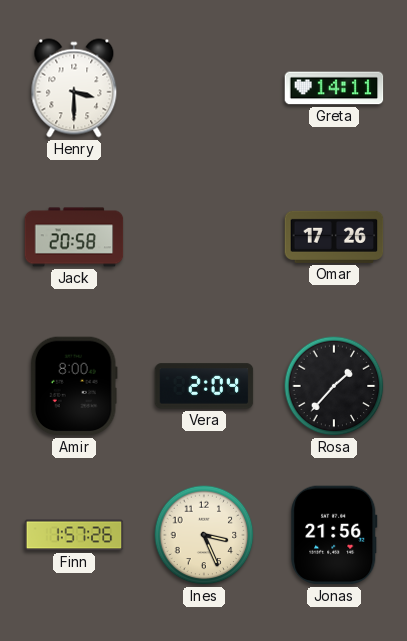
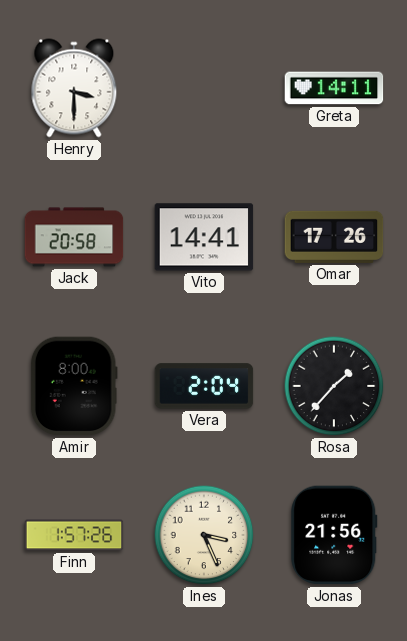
Vito: none -> 14:41
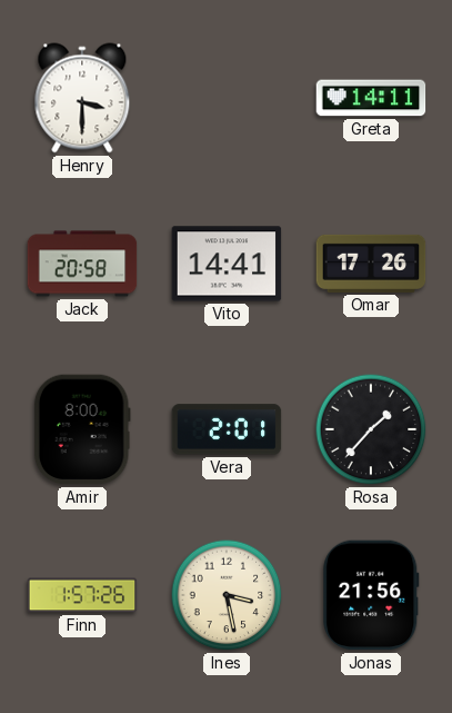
Vera: 2:04 -> 2:01
Ines: 3:26 -> 3:28
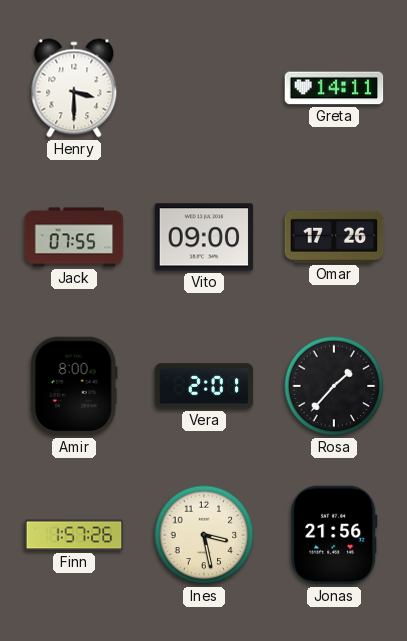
Jack: 20:58 -> 07:55
Vito: 14:41 -> 09:00
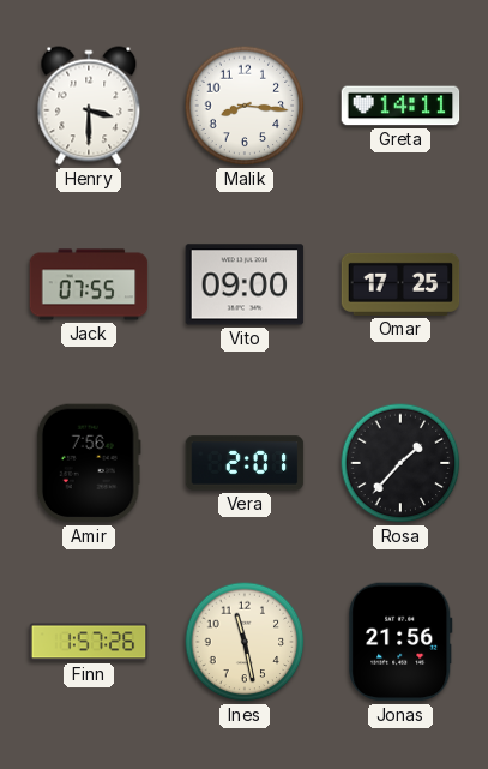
Malik: none -> 8:16
Omar: 17:26 -> 17:25
Amir: 8:00 -> 7:56
Ines: 3:28 -> 11:28
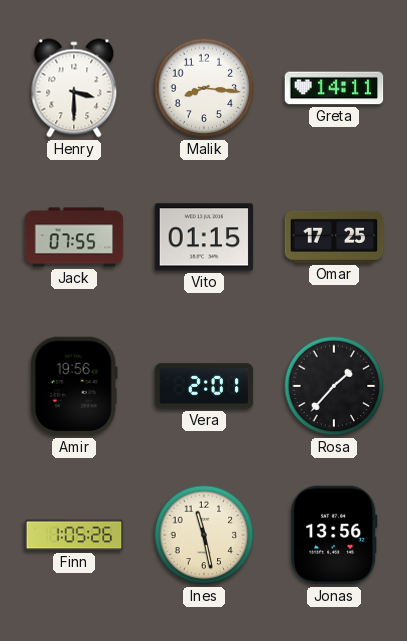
Vito: 09:00 -> 01:15
Amir: 7:56 -> 19:56
Finn: 1:57 -> 1:05
Jonas: 21:56 -> 13:56
